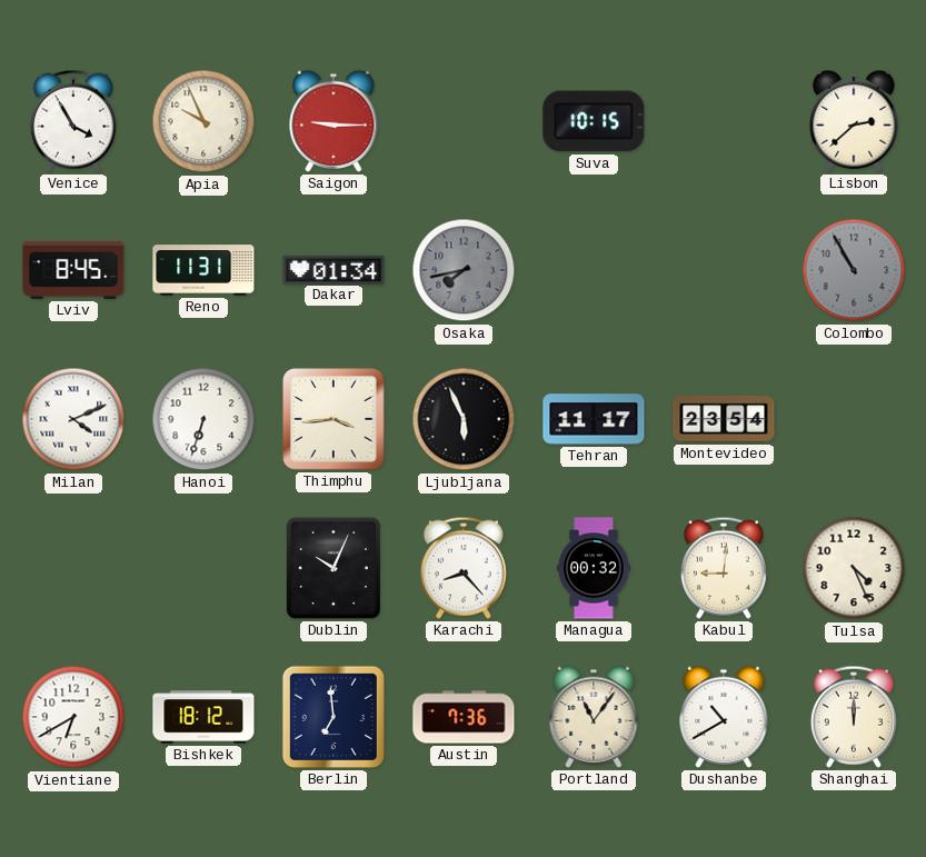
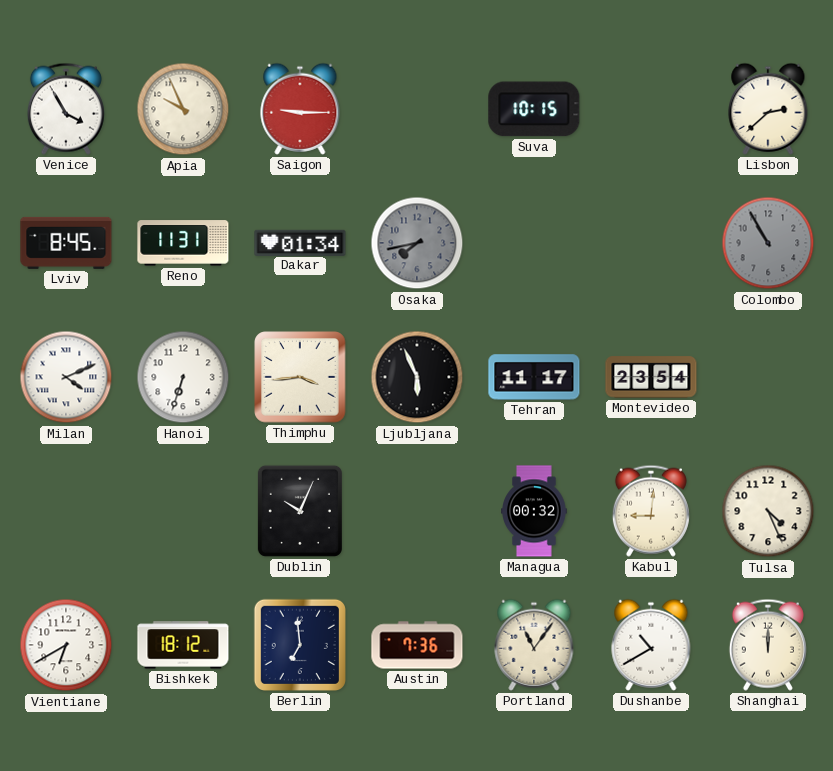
Karachi: 8:23 -> none
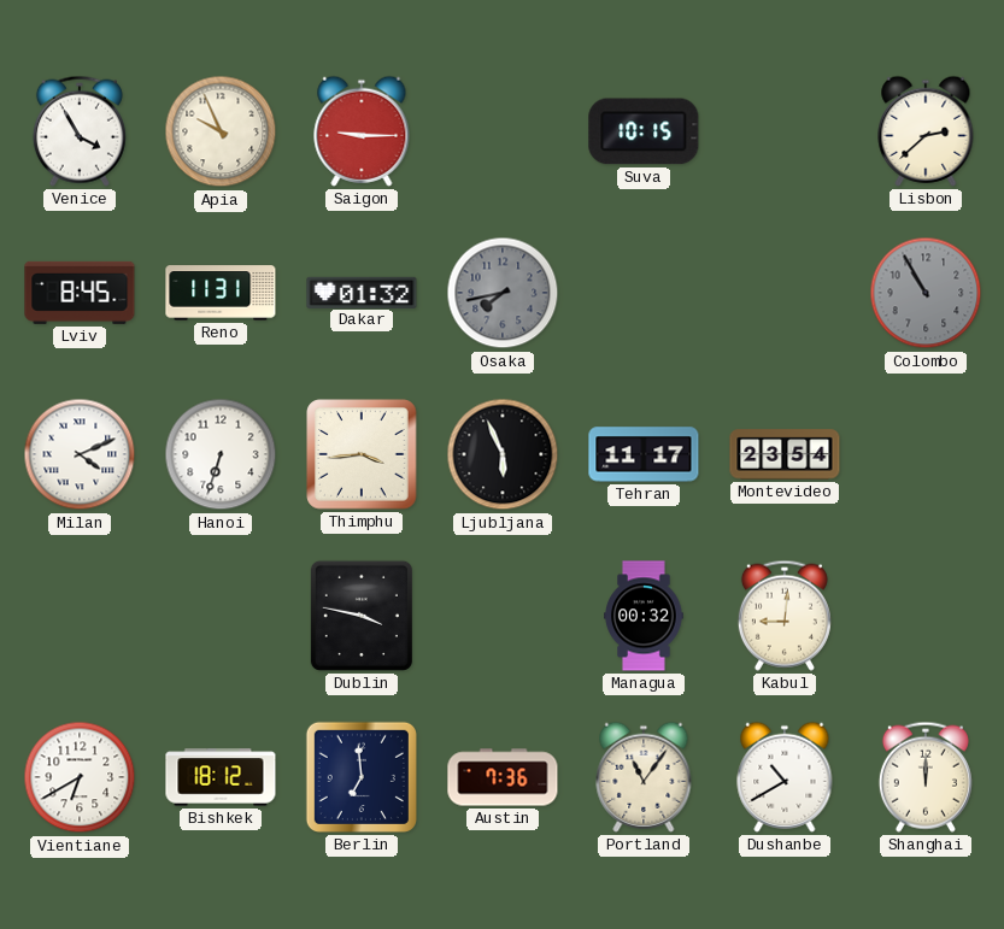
Dakar: 01:34 -> 01:32
Dublin: 10:04 -> 3:47
Tulsa: 4:26 -> none
